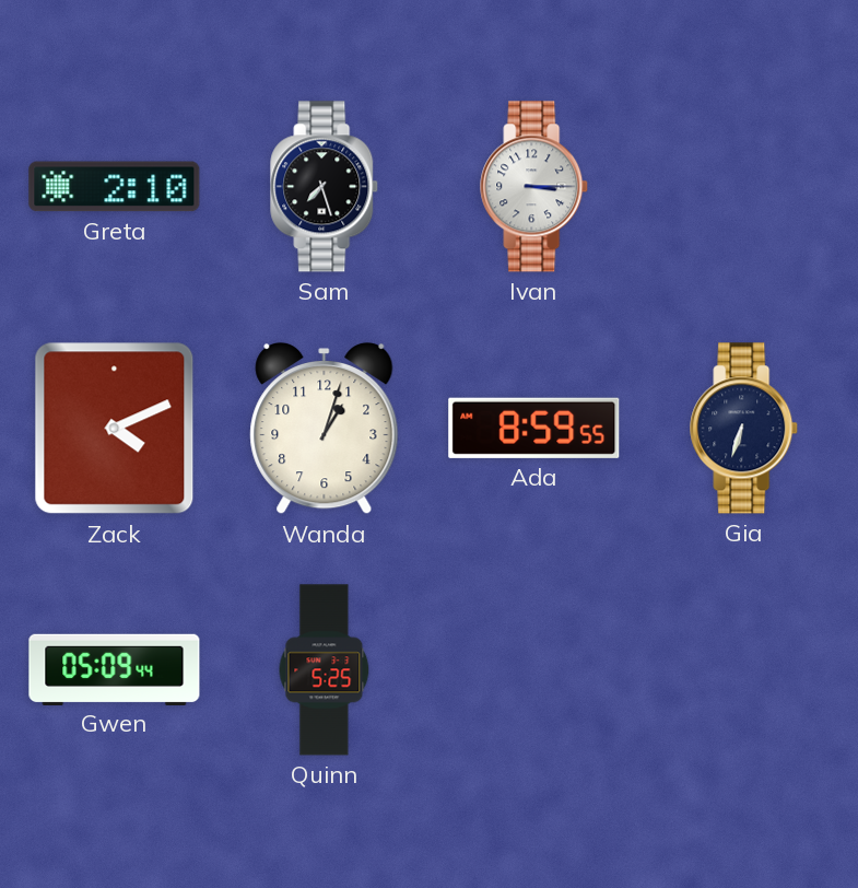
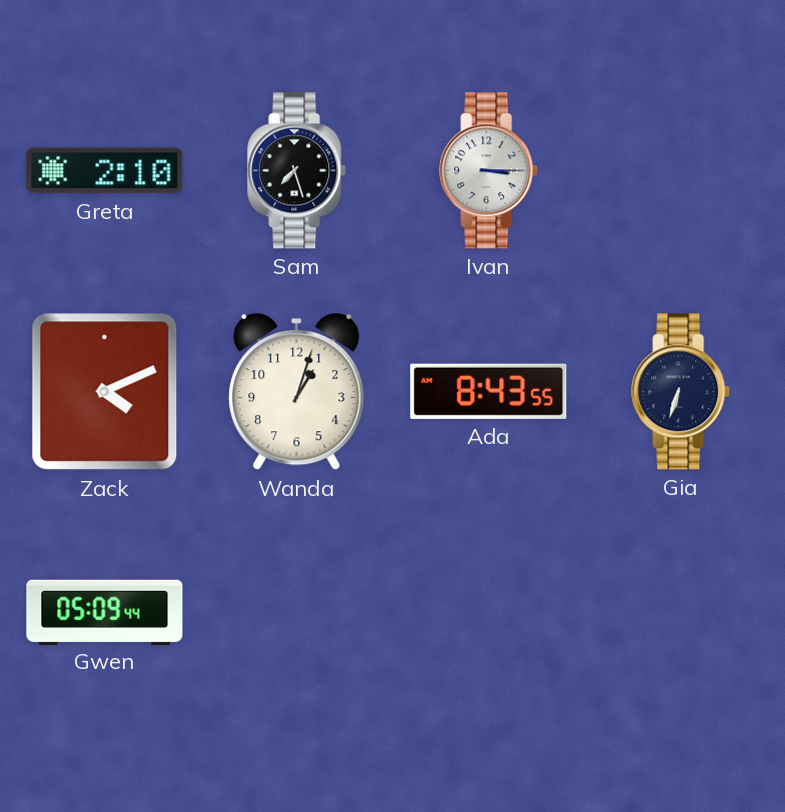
Ada: 8:59 -> 8:43
Quinn: 5:25 -> none
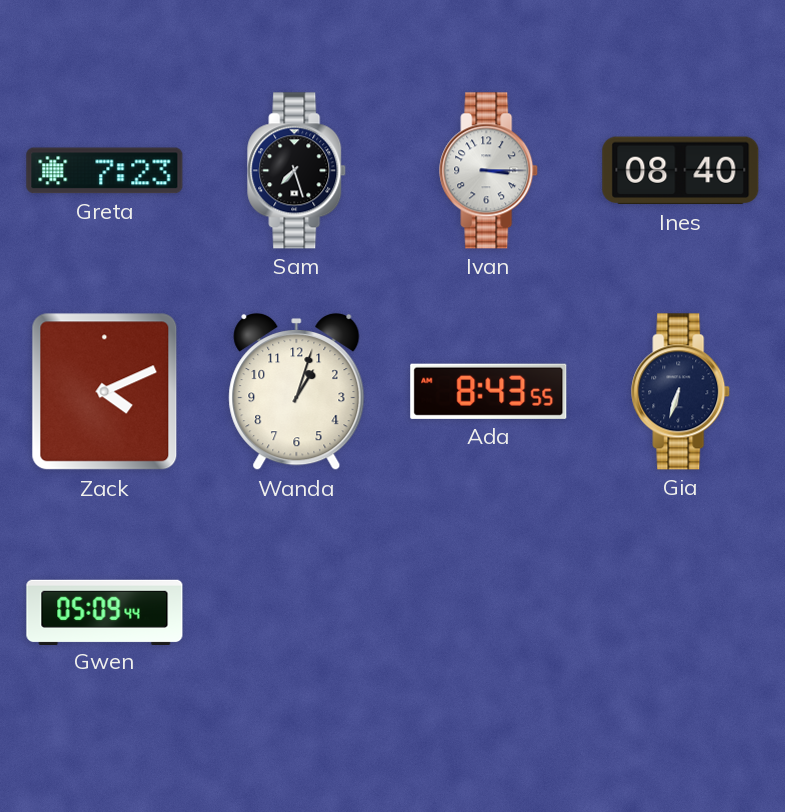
Greta: 2:10 -> 7:23
Ines: none -> 08:40
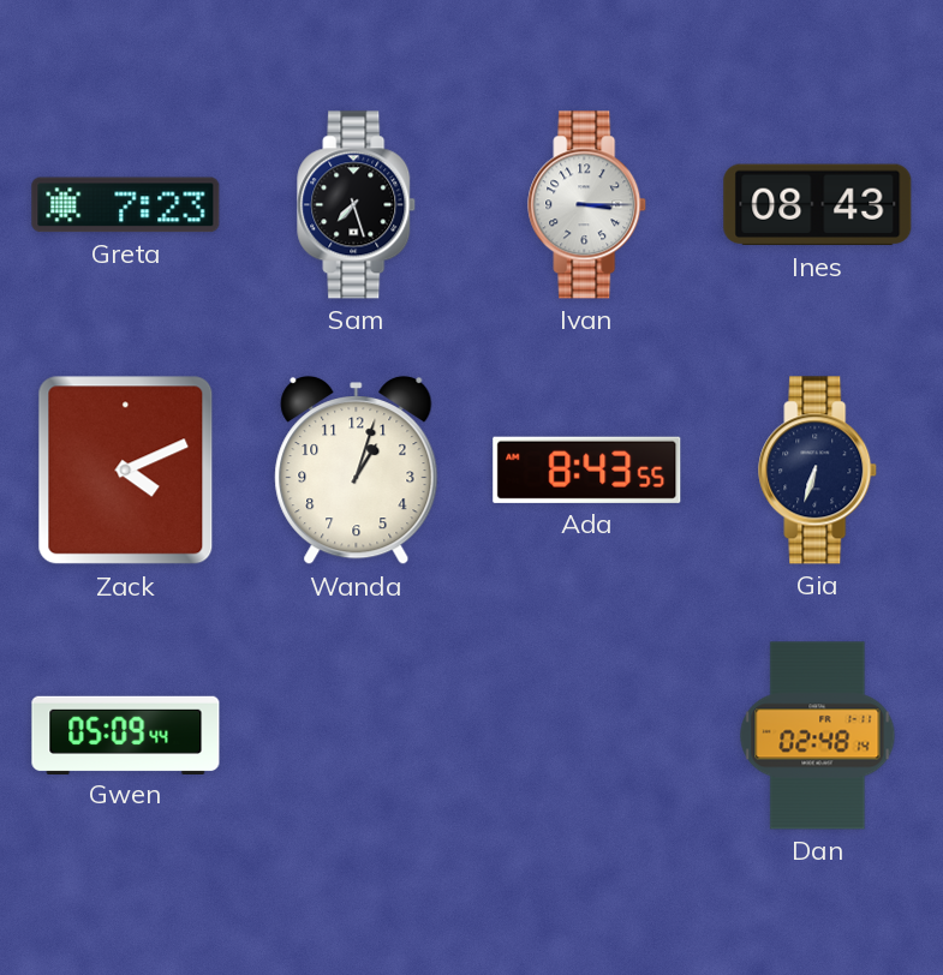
Ines: 08:40 -> 08:43
Dan: none -> 02:48
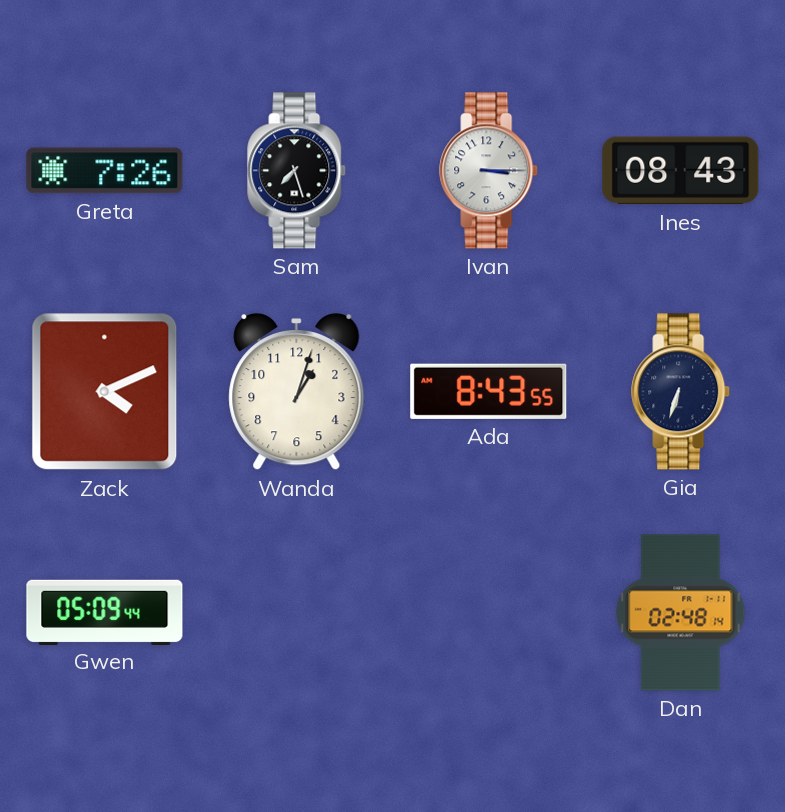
Greta: 7:23 -> 7:26
